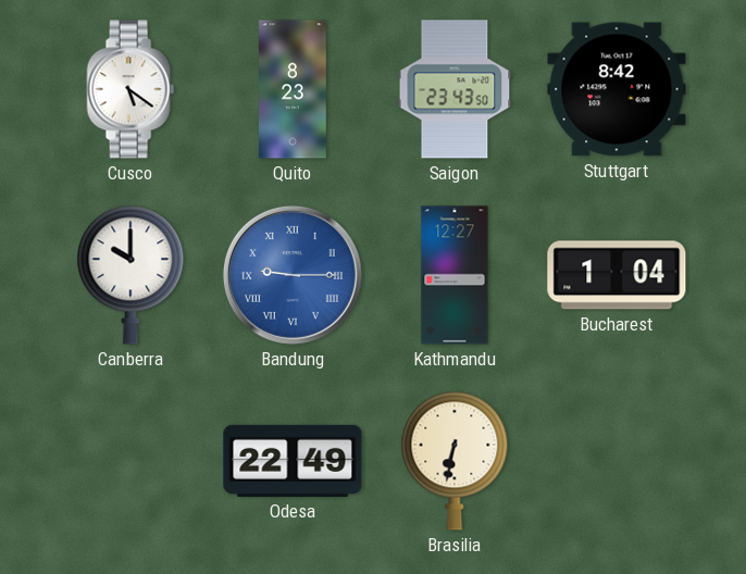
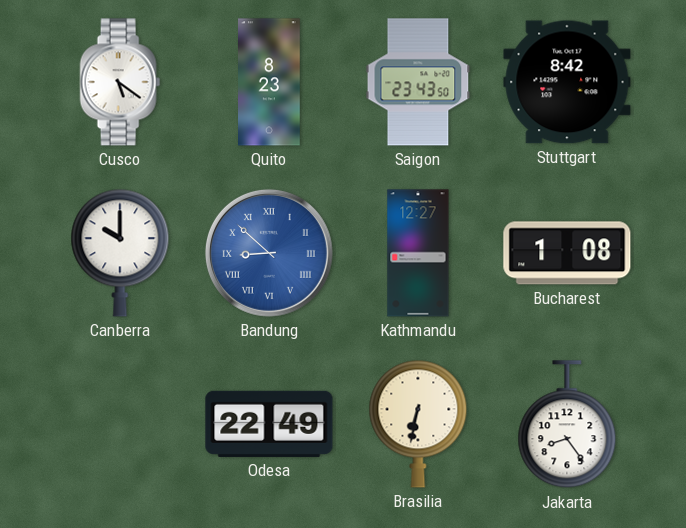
Bandung: 9:15 -> 8:52
Bucharest: 1:04 -> 1:08
Jakarta: none -> 8:24
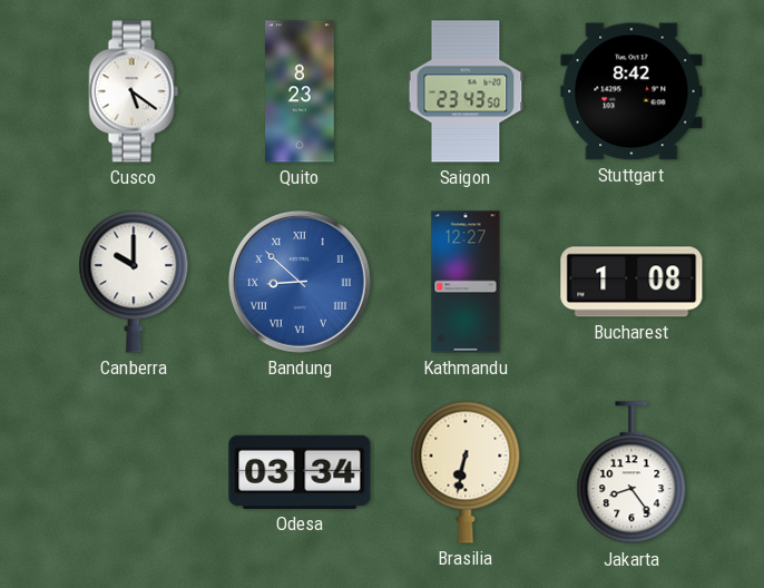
Odesa: 22:49 -> 03:34
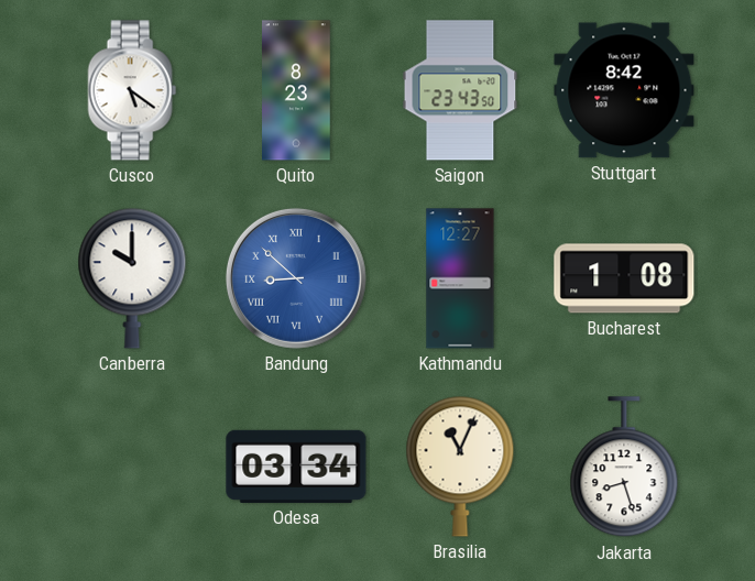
Brasilia: 6:32 -> 11:04
Jakarta: 8:24 -> 8:27
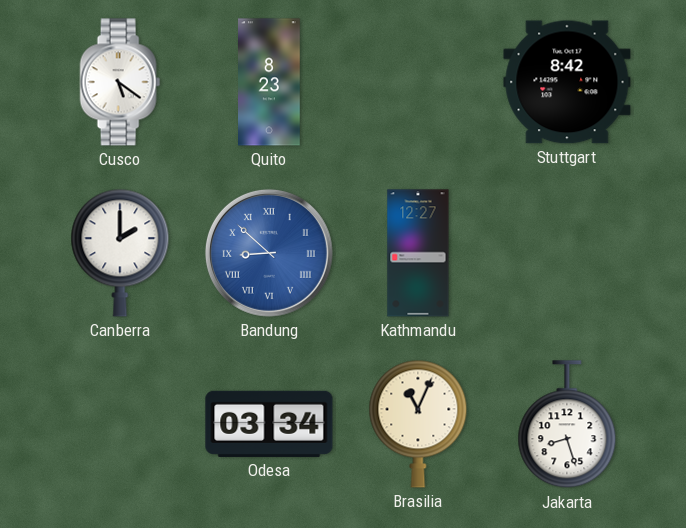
Saigon: 23:43 -> none
Canberra: 10:00 -> 2:00
Bucharest: 1:08 -> none
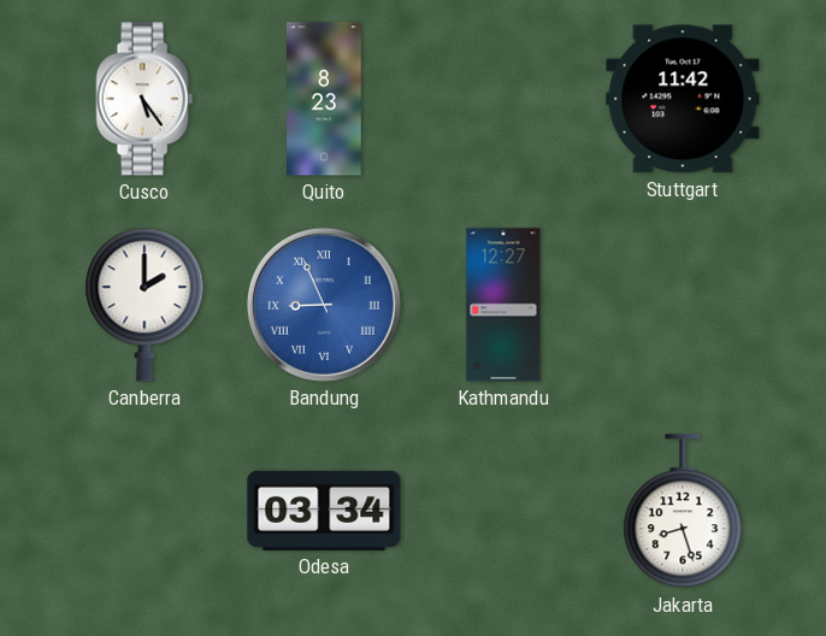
Cusco: 5:21 -> 5:24
Stuttgart: 8:42 -> 11:42
Bandung: 8:52 -> 8:56
Brasilia: 11:04 -> none
